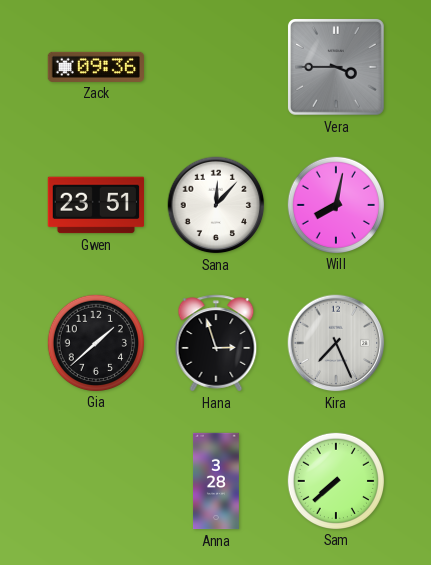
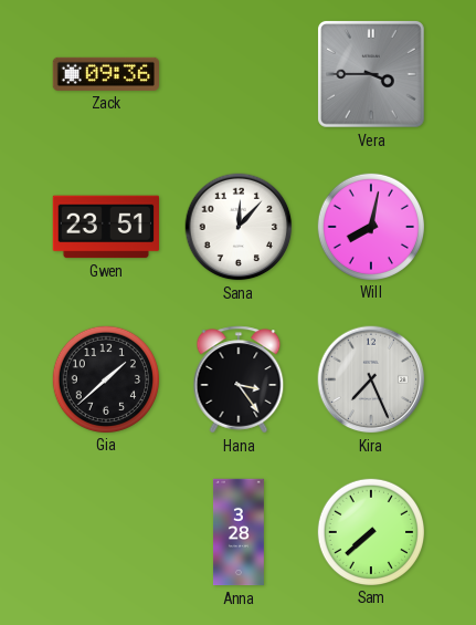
Hana: 2:57 -> 3:24
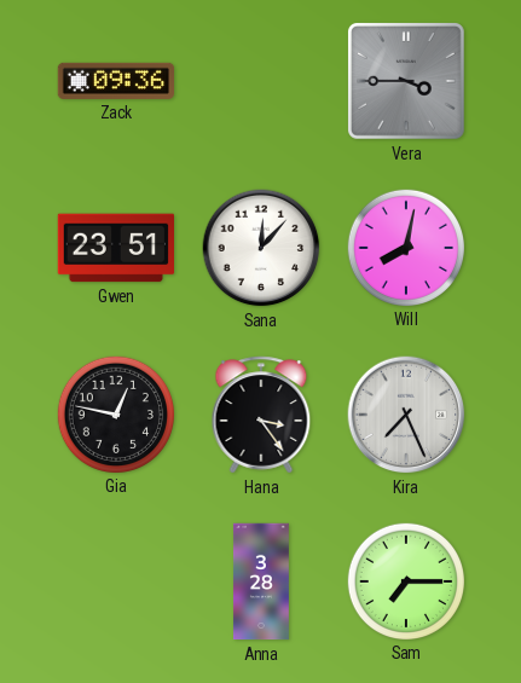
Gia: 1:38 -> 12:47
Sam: 7:38 -> 7:15
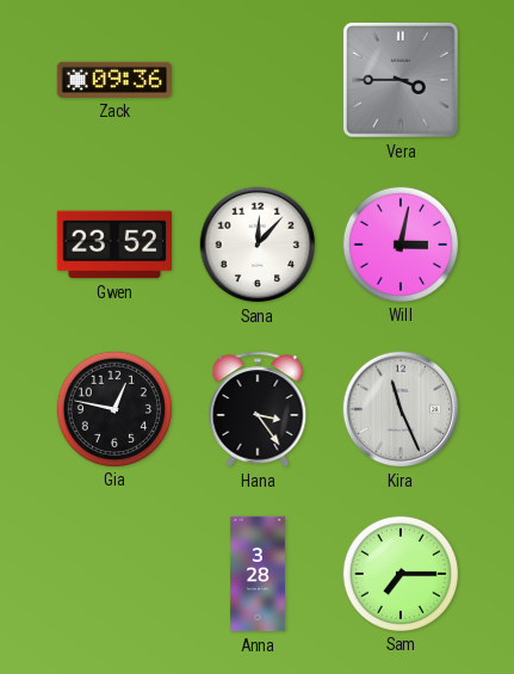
Gwen: 23:51 -> 23:52
Will: 8:02 -> 3:02
Kira: 7:26 -> 11:26
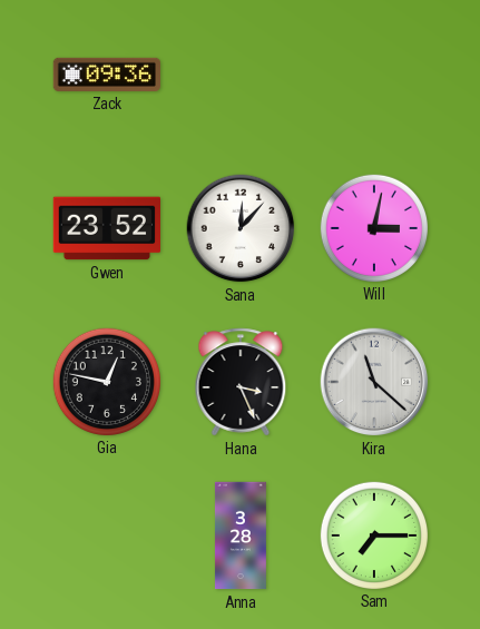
Vera: 3:45 -> none
Hana: 3:24 -> 3:26
Kira: 11:26 -> 11:22
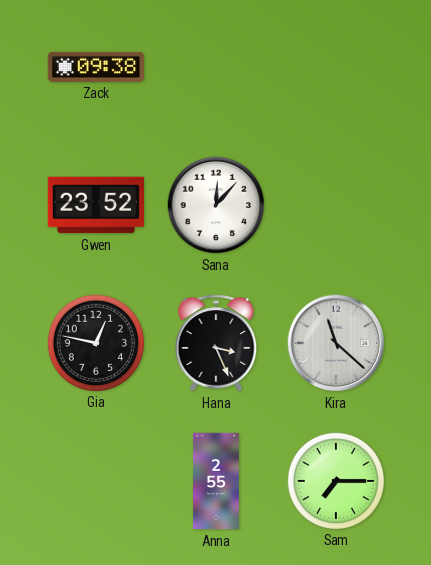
Zack: 09:36 -> 09:38
Will: 3:02 -> none
Anna: 3:28 -> 2:55
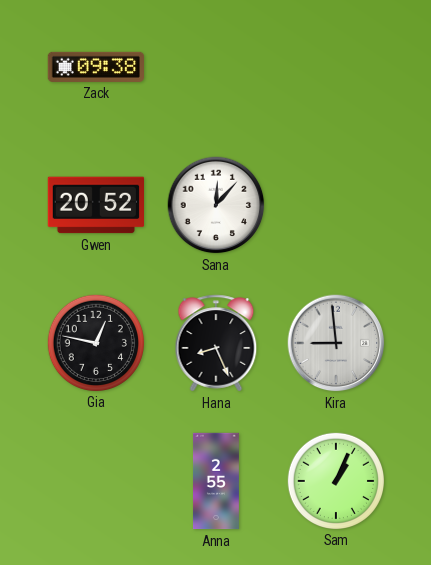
Gwen: 23:52 -> 20:52
Hana: 3:26 -> 8:26
Kira: 11:22 -> 8:59
Sam: 7:15 -> 1:04
